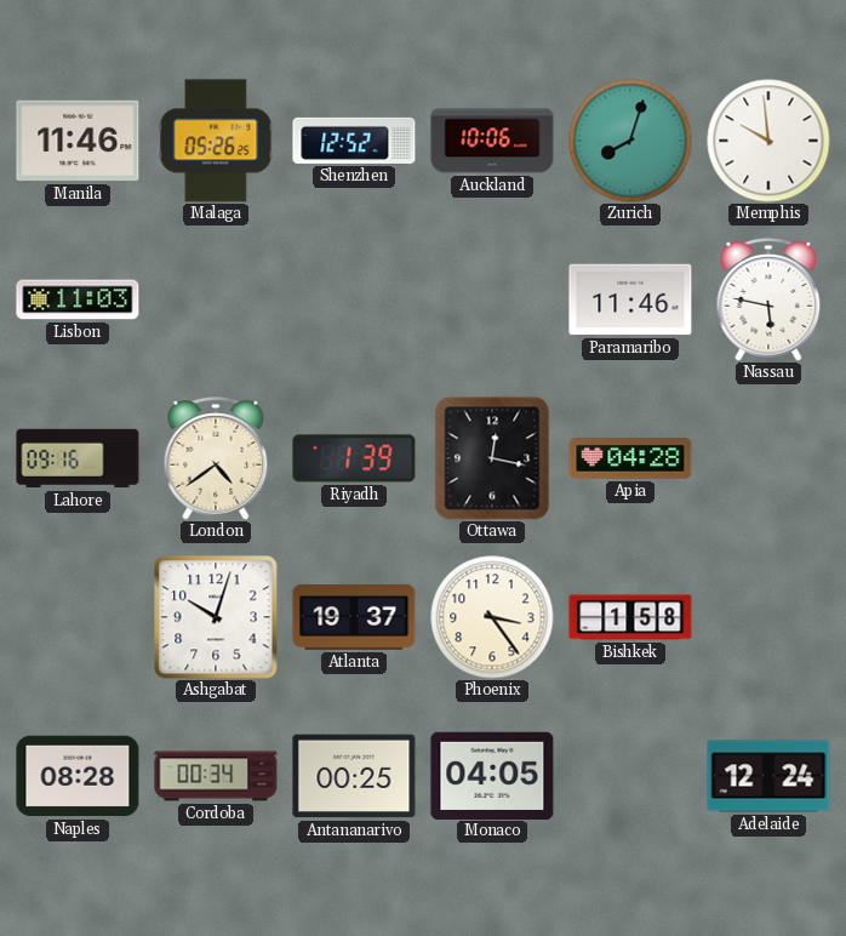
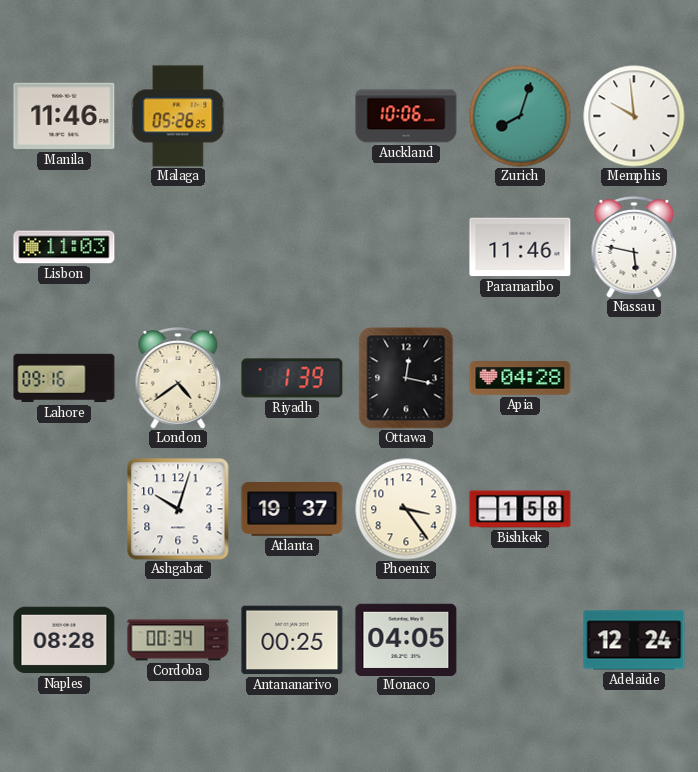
Shenzhen: 12:52 -> none
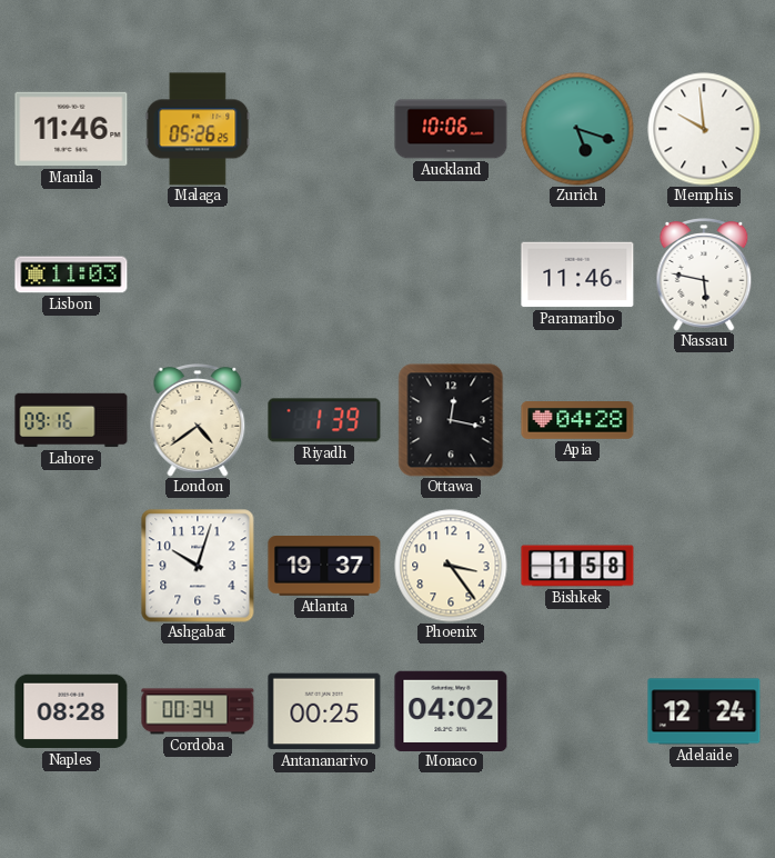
Zurich: 8:03 -> 5:18
Monaco: 04:05 -> 04:02
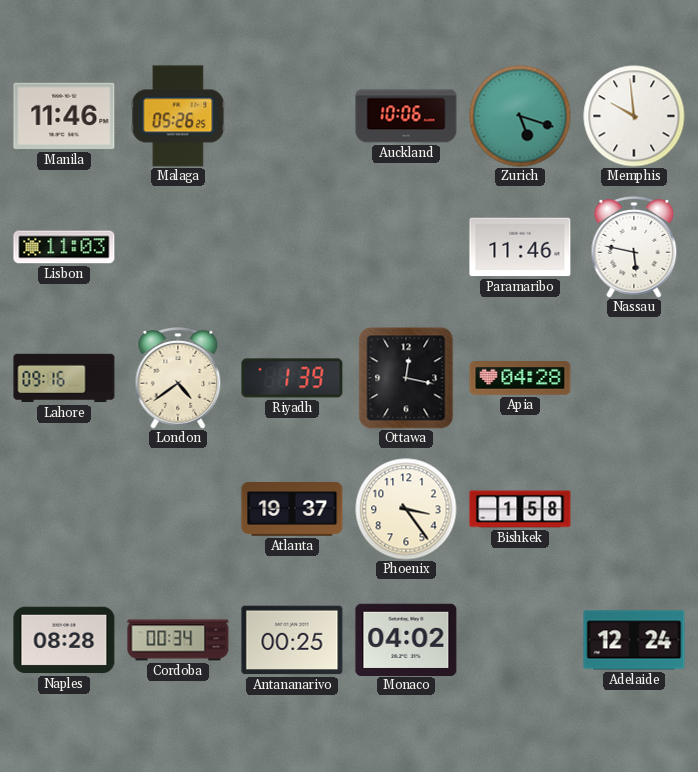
Ashgabat: 10:03 -> none
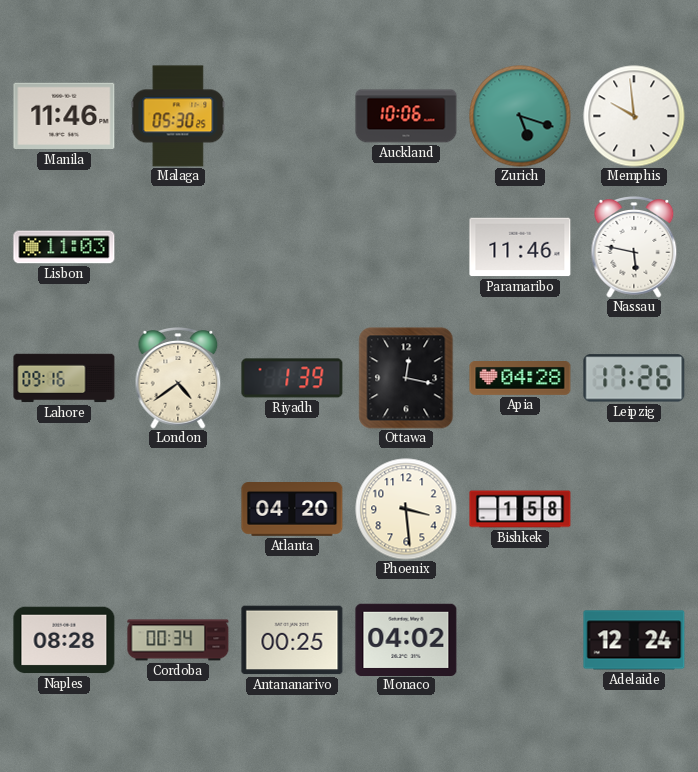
Malaga: 05:26 -> 05:30
Leipzig: none -> 17:26
Atlanta: 19:37 -> 04:20
Phoenix: 3:24 -> 3:29
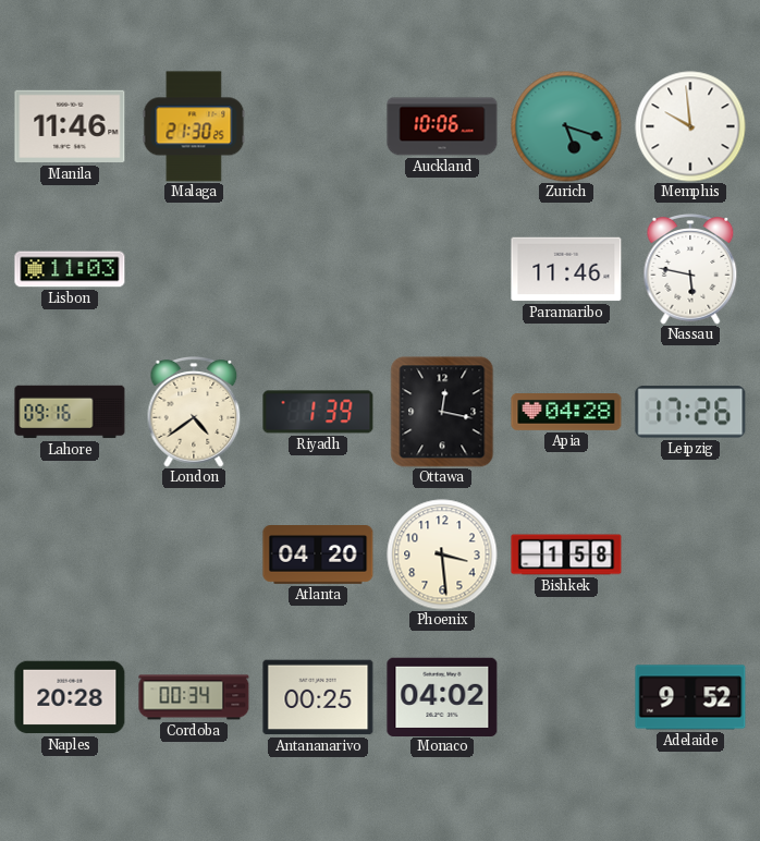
Malaga: 05:30 -> 21:30
Naples: 08:28 -> 20:28
Adelaide: 12:24 -> 9:52
